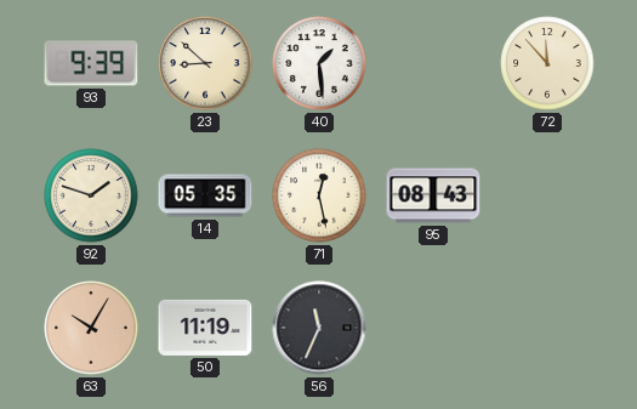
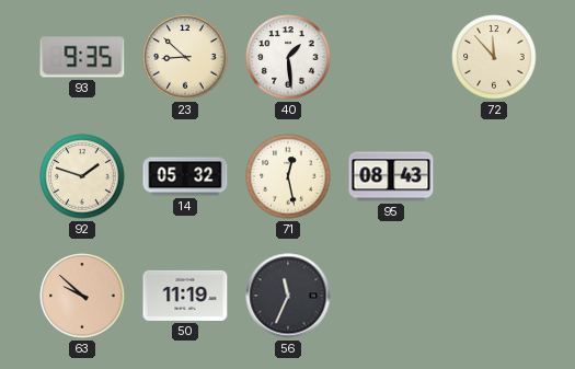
93: 9:39 -> 9:35
14: 05:35 -> 05:32
63: 10:05 -> 9:52
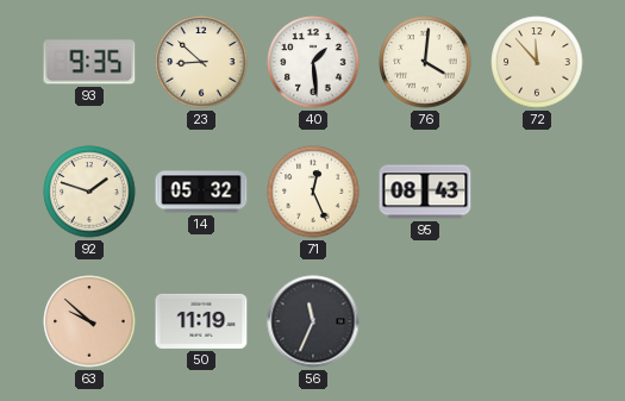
76: none -> 4:01
71: 12:28 -> 12:26
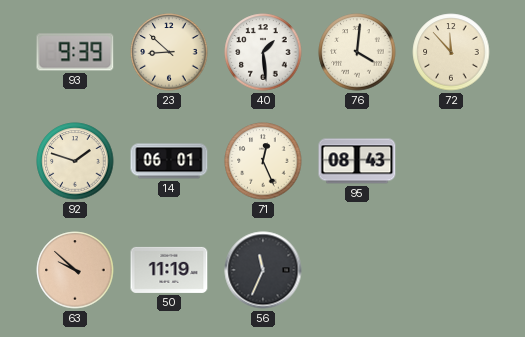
93: 9:35 -> 9:39
14: 05:32 -> 06:01
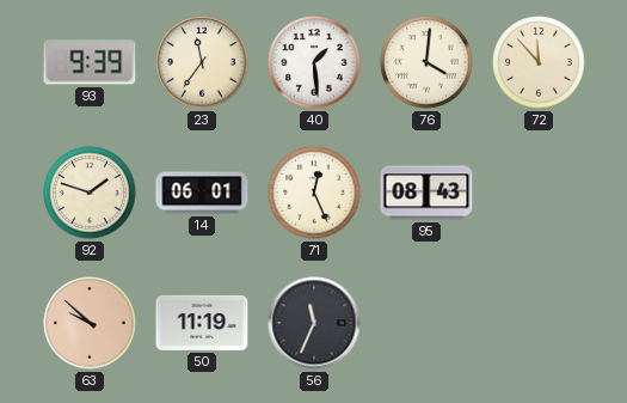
23: 8:52 -> 11:36
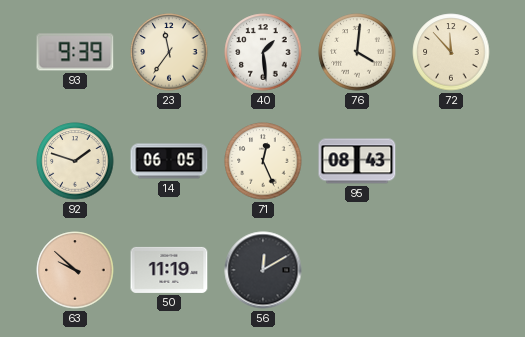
14: 06:01 -> 06:05
56: 11:34 -> 12:10
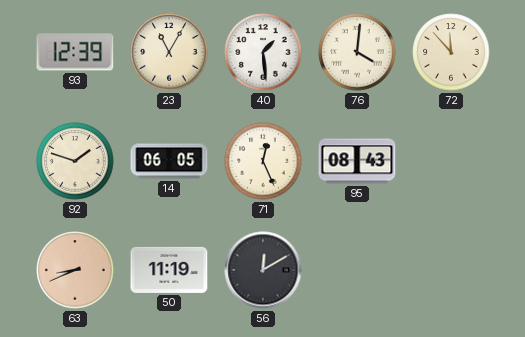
93: 9:39 -> 12:39
23: 11:36 -> 11:05
63: 9:52 -> 8:41
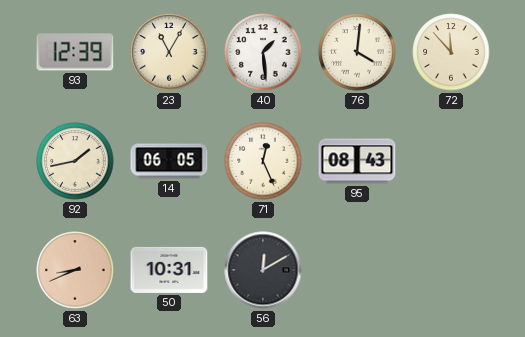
92: 1:48 -> 1:43
50: 11:19 -> 10:31
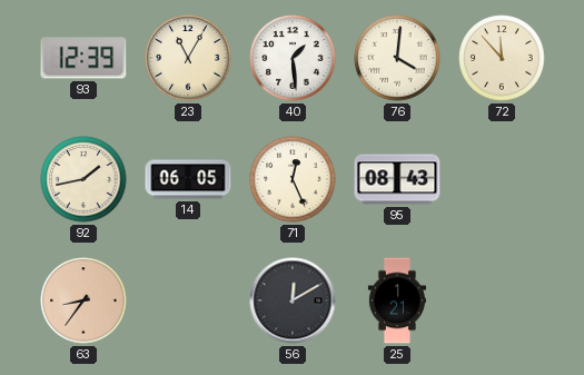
63: 8:41 -> 8:36
50: 10:31 -> none
25: none -> 1:21
